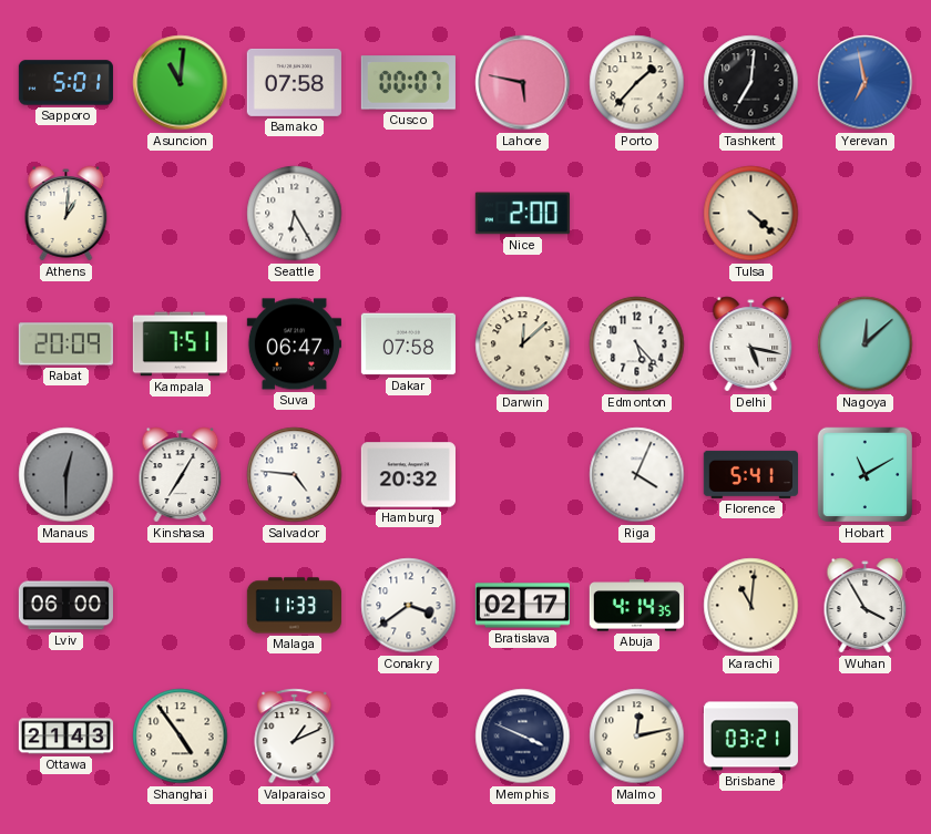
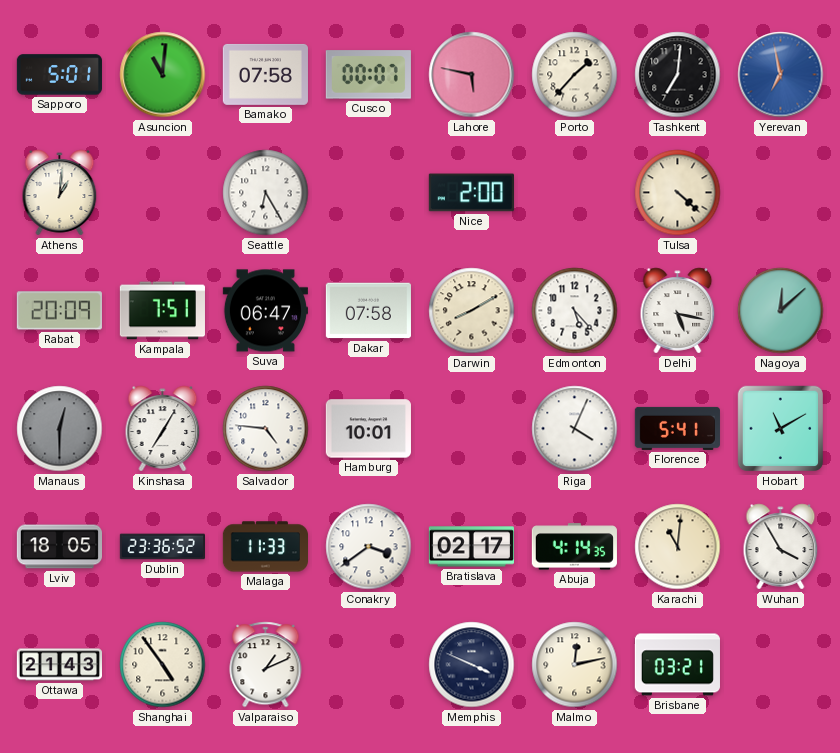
Darwin: 12:08 -> 8:10
Hamburg: 20:32 -> 10:01
Lviv: 06:00 -> 18:05
Dublin: none -> 23:36
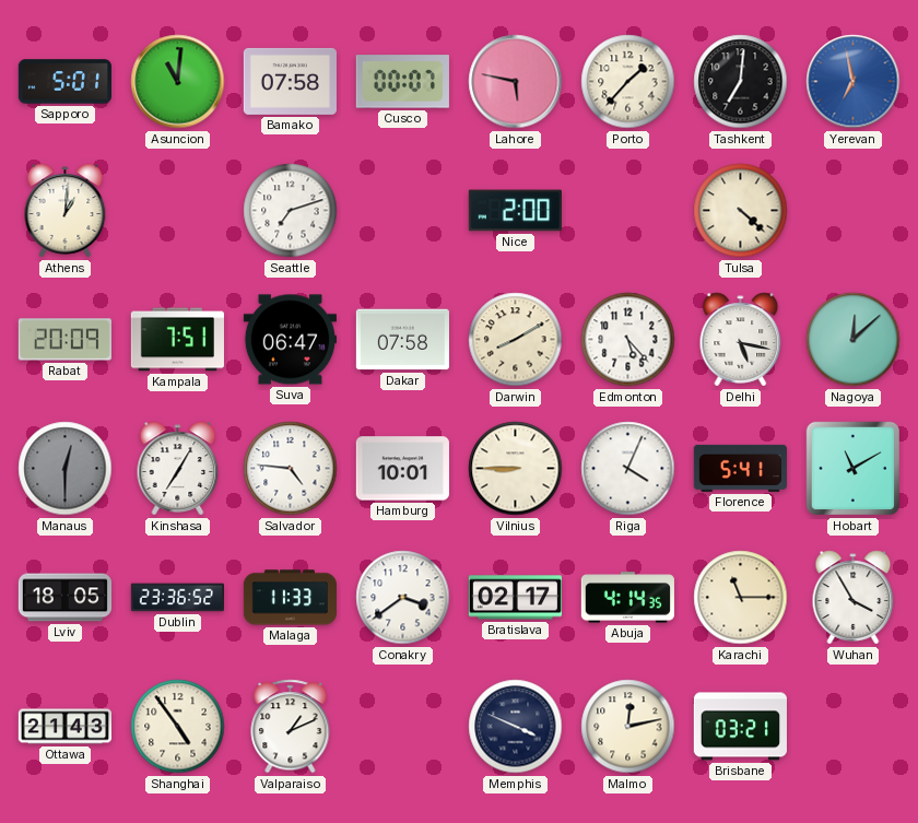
Seattle: 6:25 -> 7:12
Vilnius: none -> 8:45
Karachi: 11:01 -> 11:15
